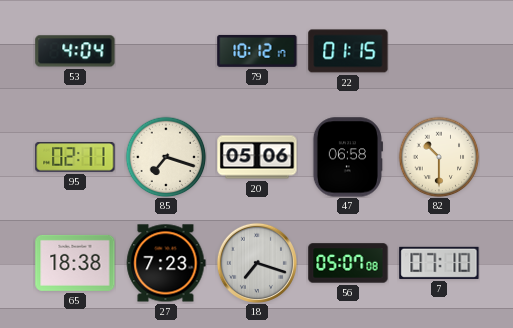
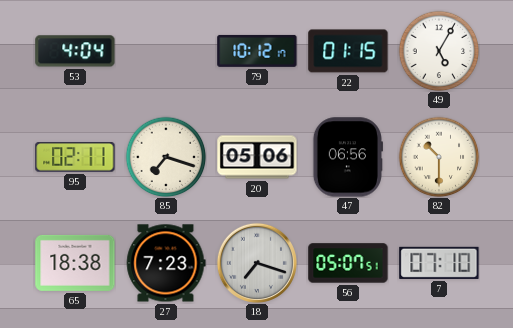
49: none -> 5:05
47: 06:58 -> 06:56
56: 05:07:08 -> 05:07:51
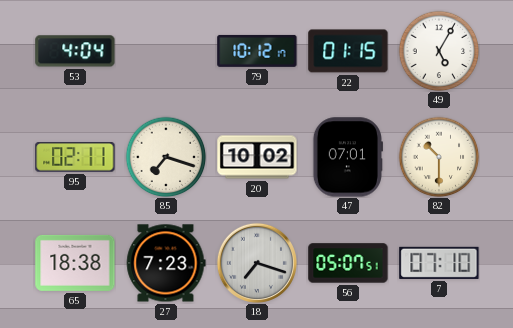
20: 05:06 -> 10:02
47: 06:56 -> 07:01
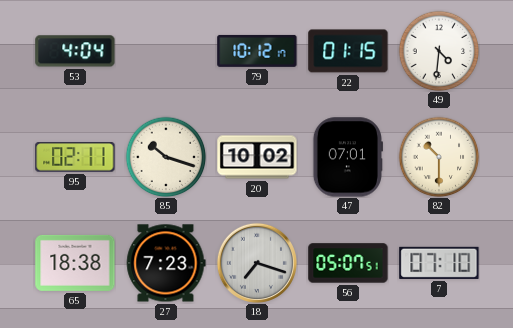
49: 5:05 -> 4:31
85: 7:18 -> 10:18
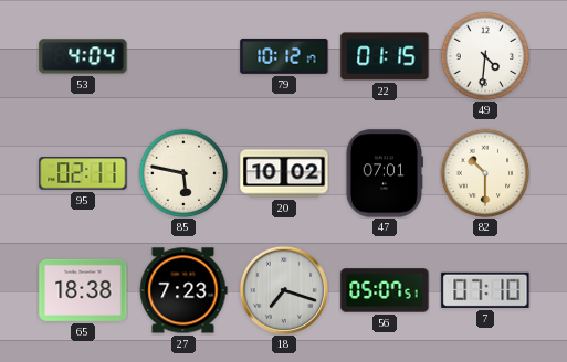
85: 10:18 -> 5:47
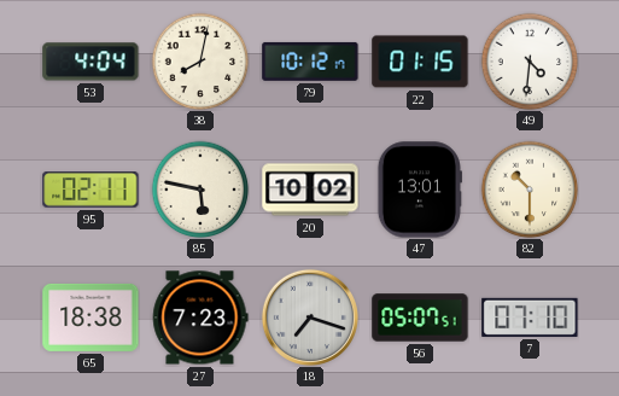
38: none -> 8:02
47: 07:01 -> 13:01
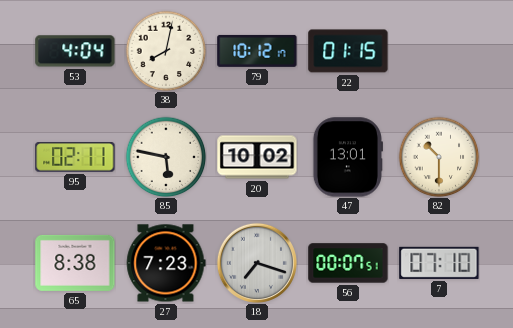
49: 4:31 -> none
65: 18:38 -> 8:38
56: 05:07 -> 00:07
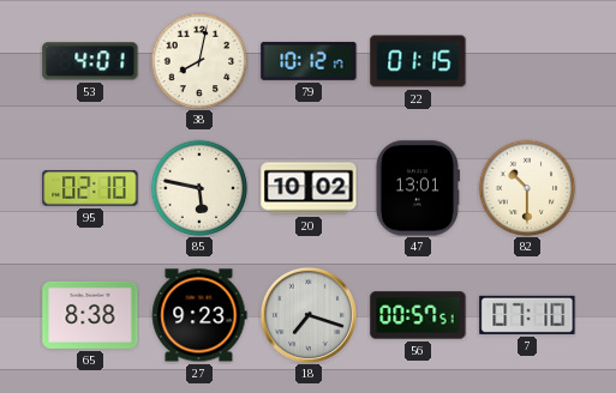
53: 4:04 -> 4:01
95: 02:11 -> 02:10
27: 7:23 -> 9:23
56: 00:07 -> 00:57
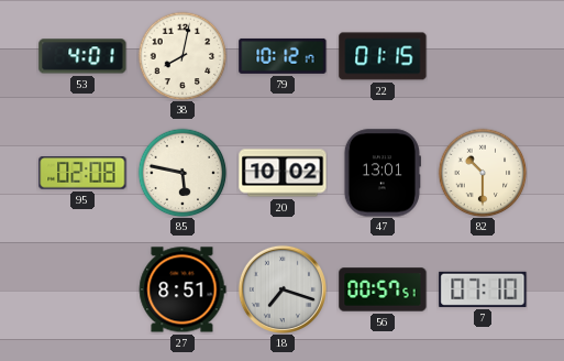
95: 02:10 -> 02:08
65: 8:38 -> none
27: 9:23 -> 8:51
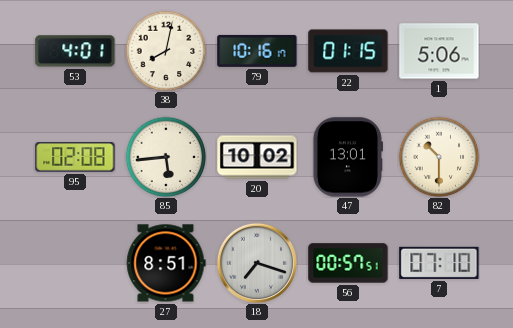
79: 10:12 -> 10:16
1: none -> 5:06
85: 5:47 -> 5:44
